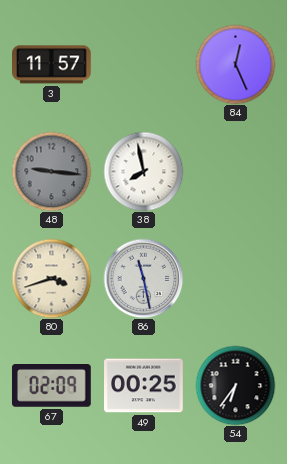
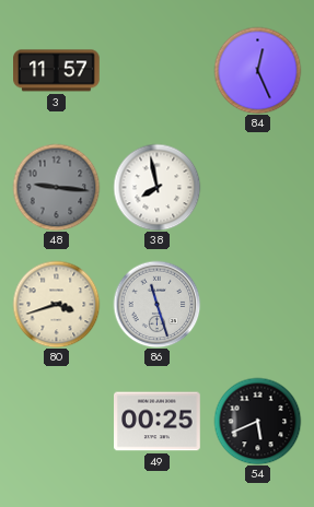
86: 11:28 -> 11:27
67: 02:09 -> none
54: 6:36 -> 5:41
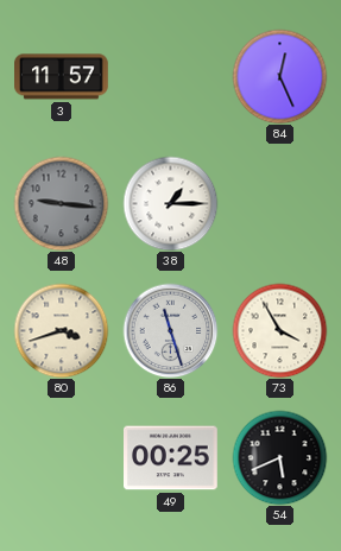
38: 7:58 -> 1:15
73: none -> 3:55
